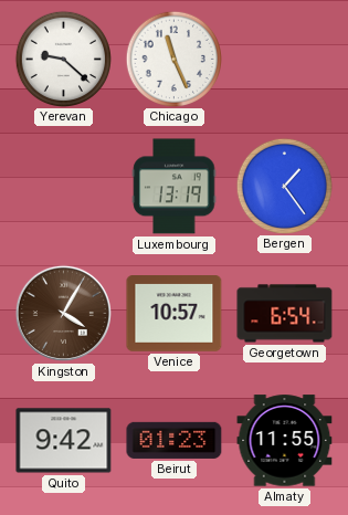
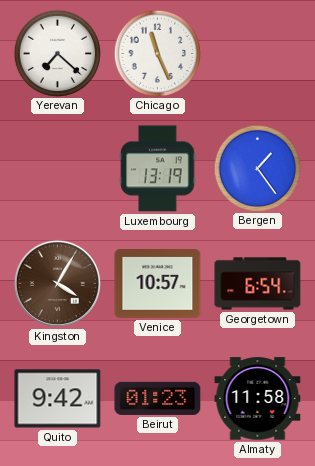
Yerevan: 9:22 -> 7:22
Almaty: 11:55 -> 11:58
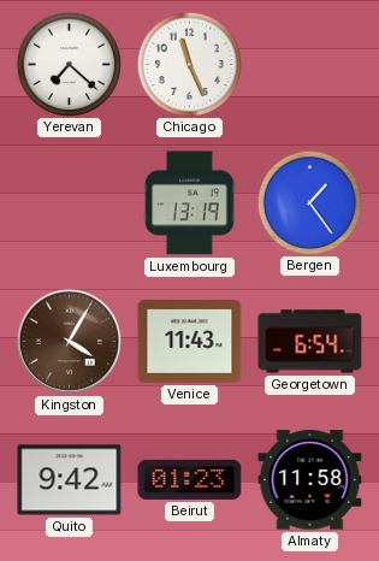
Venice: 10:57 -> 11:43
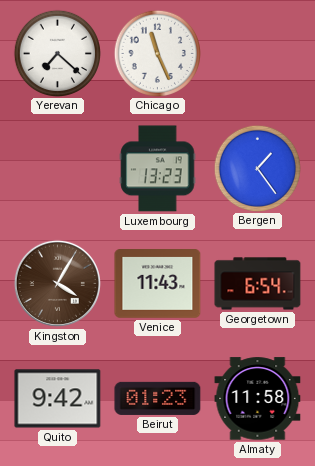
Luxembourg: 13:19 -> 13:23
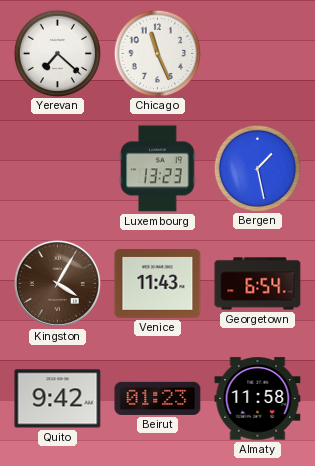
Bergen: 1:24 -> 1:28
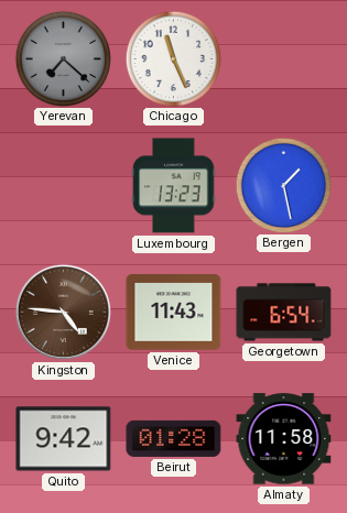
Yerevan dial: white -> grey
Kingston: 4:05 -> 4:46
Beirut: 01:23 -> 01:28
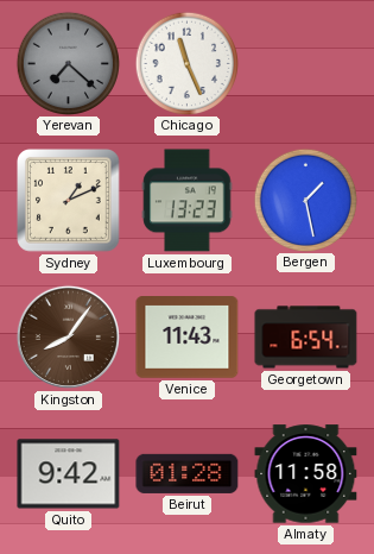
Sydney: none -> 1:11
Kingston: 4:46 -> 8:06
